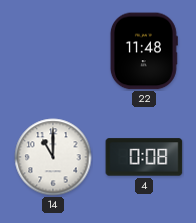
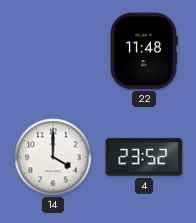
14: 11:00 -> 4:00
4: 0:08 -> 23:52
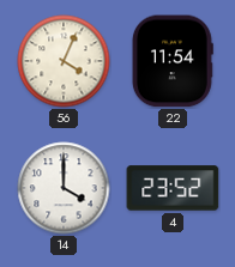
56: none -> 4:04
22: 11:48 -> 11:54
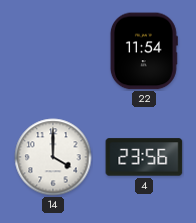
56: 4:04 -> none
4: 23:52 -> 23:56
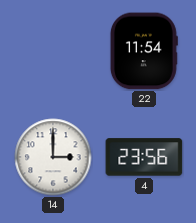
14: 4:00 -> 3:00
